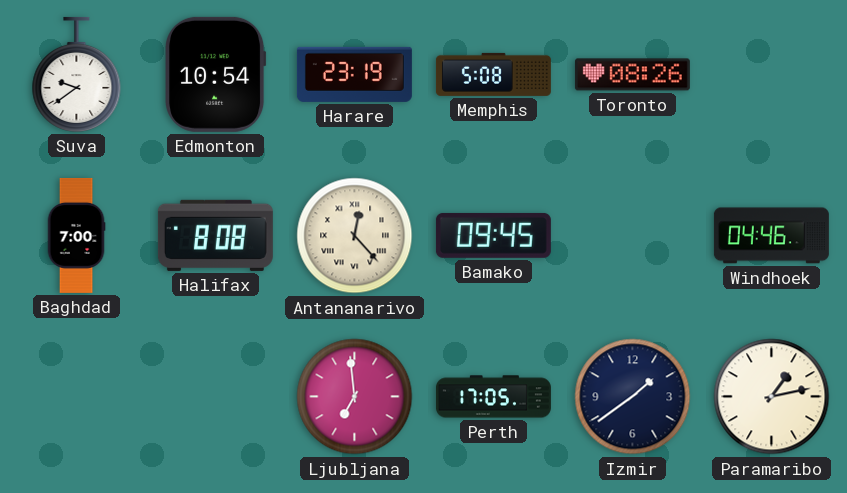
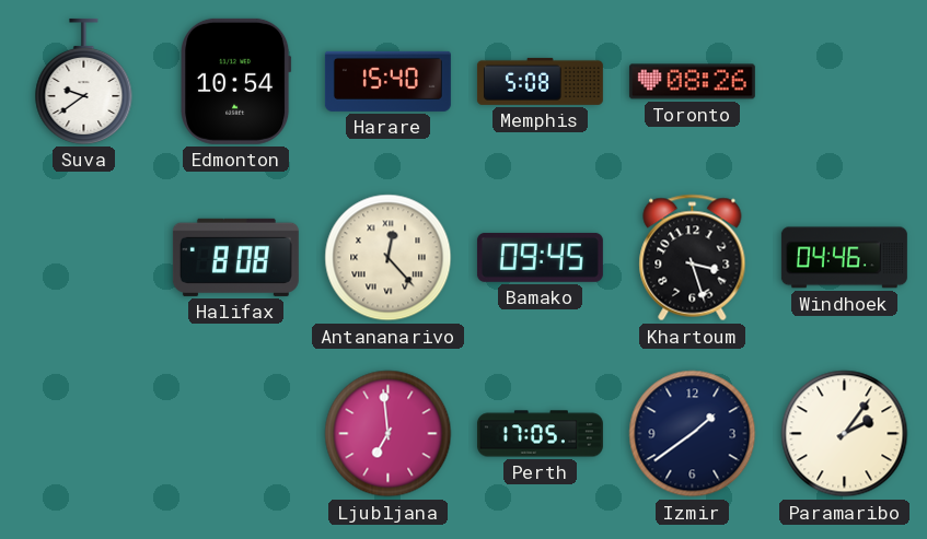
Harare: 23:19 -> 15:40
Baghdad: 7:00 -> none
Khartoum: none -> 3:27
Paramaribo: 1:13 -> 2:06
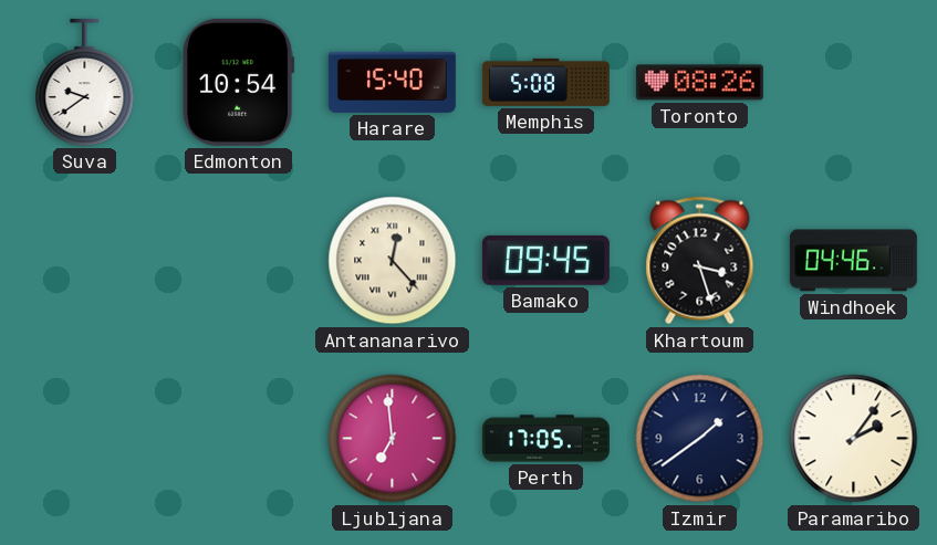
Halifax: 8:08 -> none
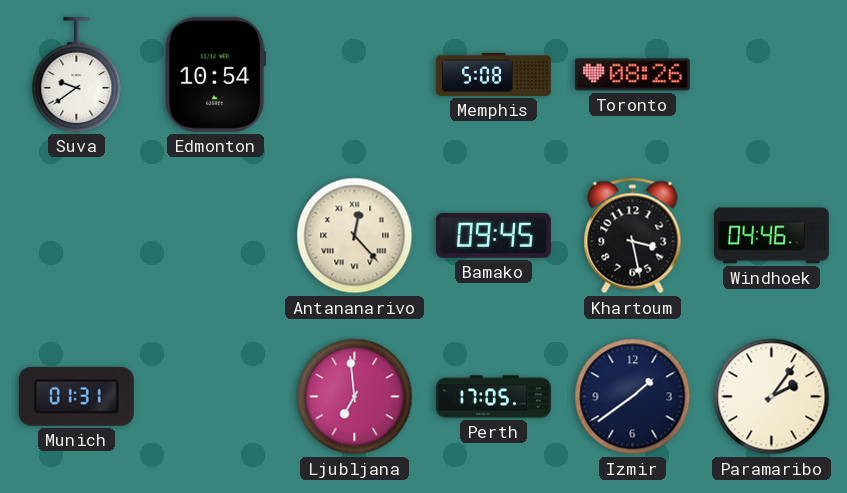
Harare: 15:40 -> none
Khartoum: 3:27 -> 3:28
Munich: none -> 01:31
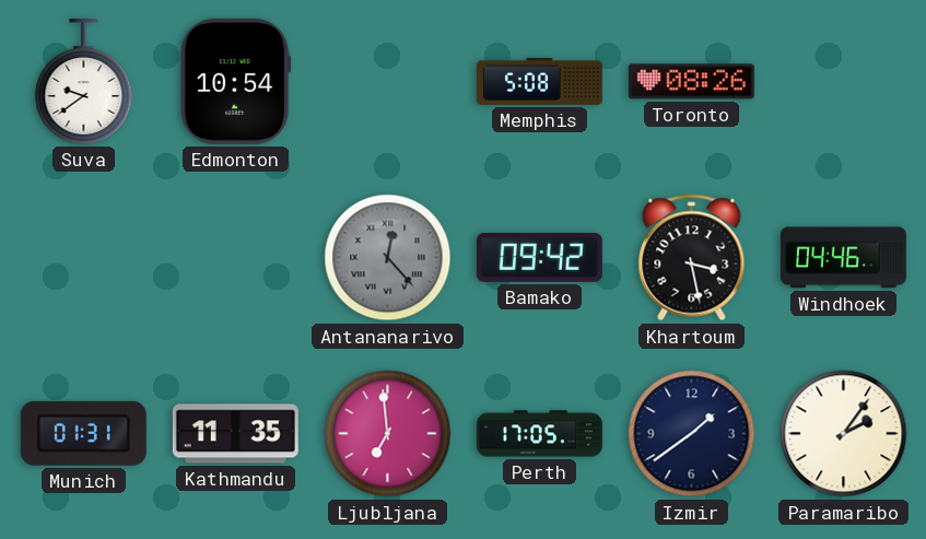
Antananarivo dial: cream -> grey
Bamako: 09:45 -> 09:42
Kathmandu: none -> 11:35
